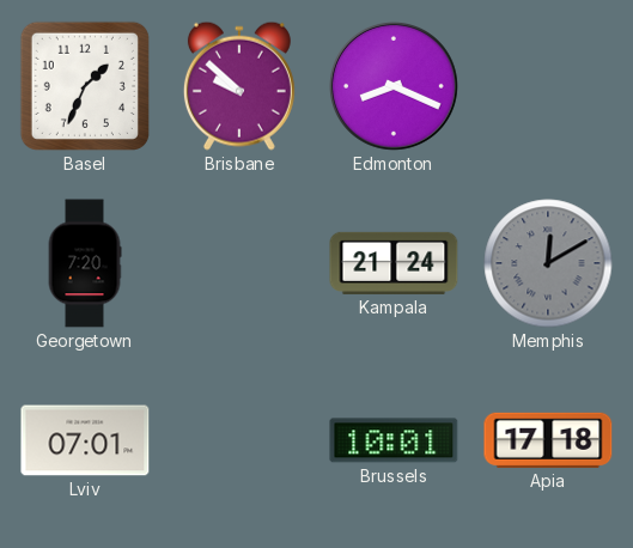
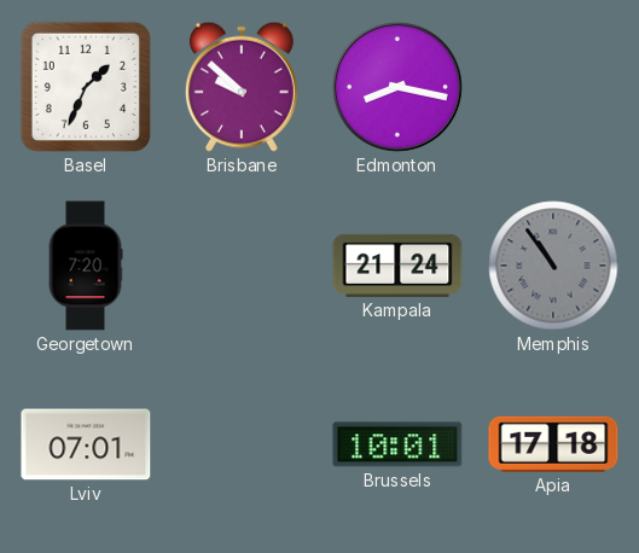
Edmonton: 8:19 -> 8:17
Memphis: 12:10 -> 10:54
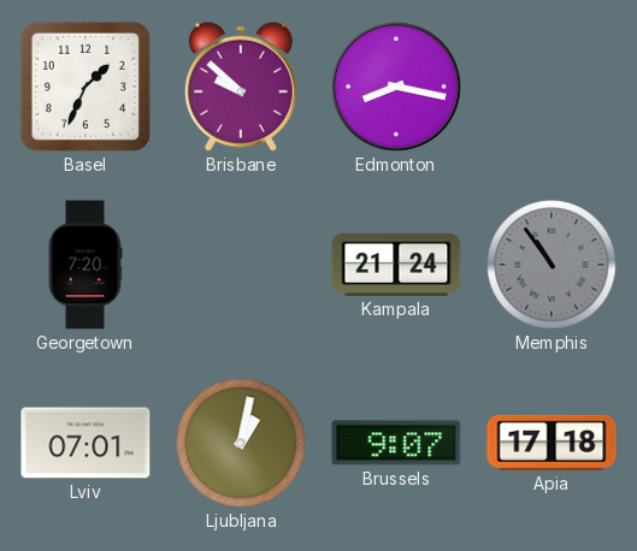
Ljubljana: none -> 1:02
Brussels: 10:01 -> 9:07
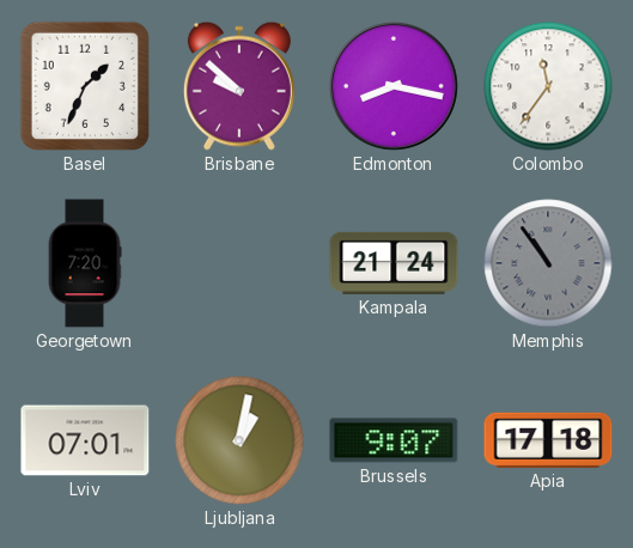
Colombo: none -> 11:36
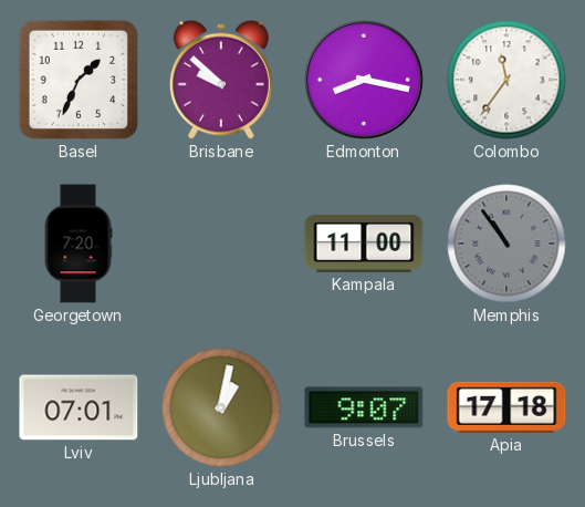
Kampala: 21:24 -> 11:00
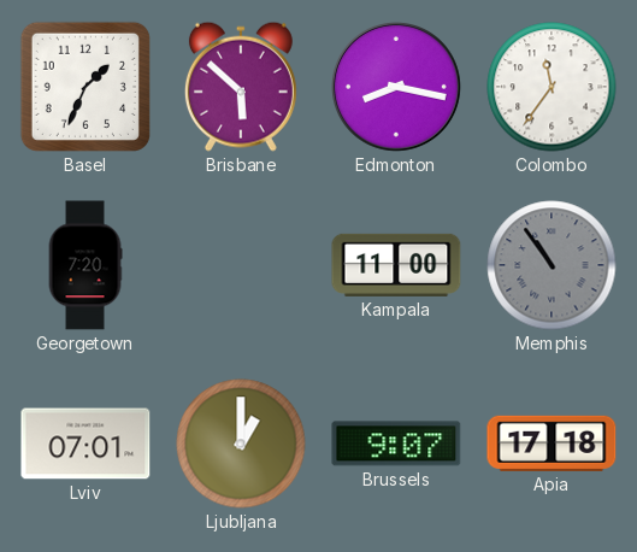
Brisbane: 9:52 -> 5:52
Ljubljana: 1:02 -> 1:00
